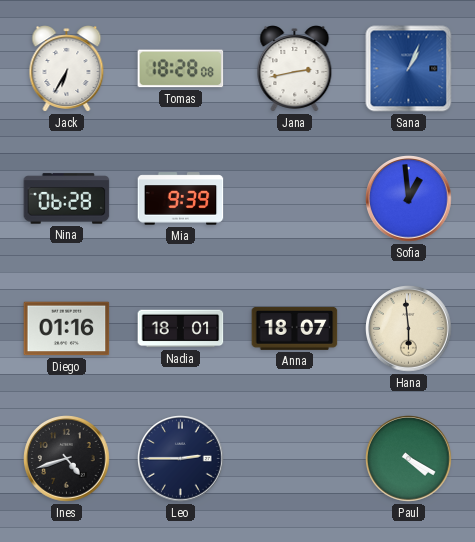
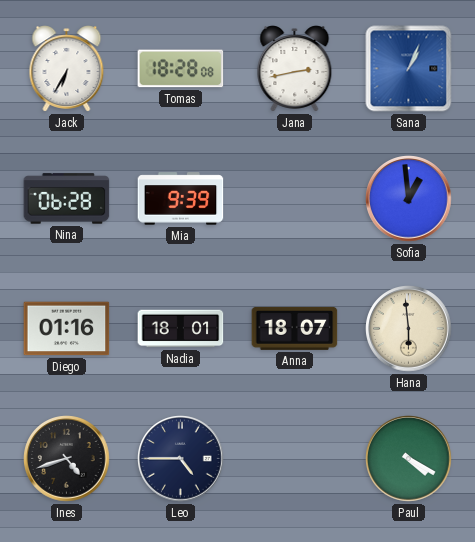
Leo: 2:45 -> 4:45
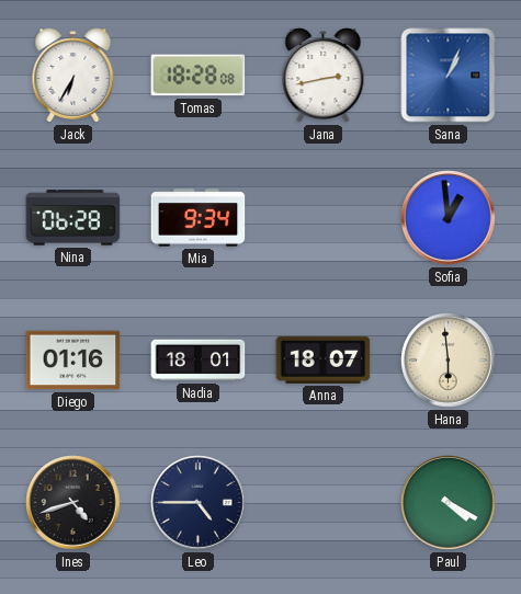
Mia: 9:39 -> 9:34
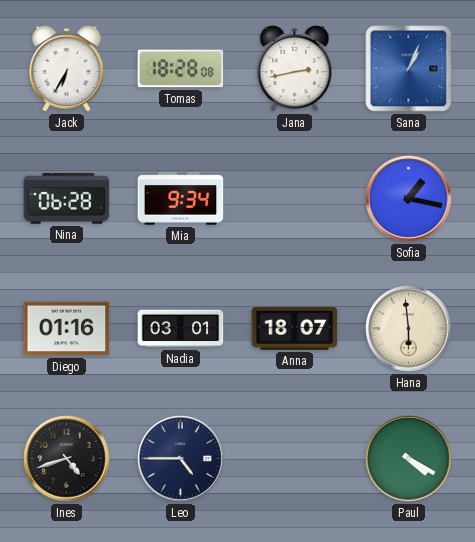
Sofia: 12:59 -> 1:17
Nadia: 18:01 -> 03:01
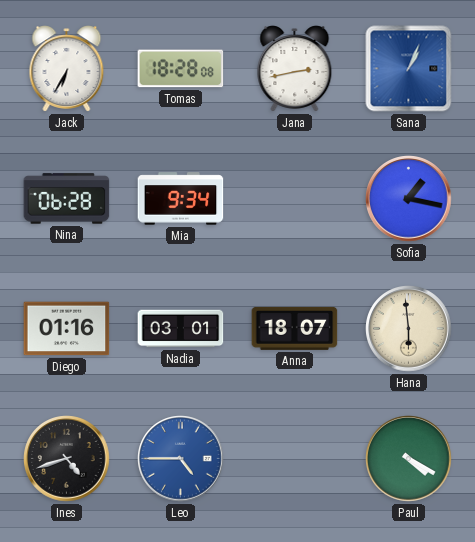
Leo dial: navy -> blue
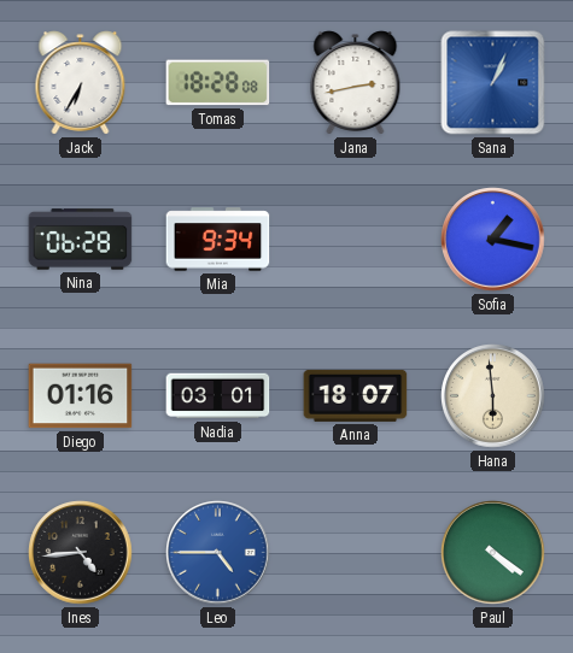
Ines: 4:42 -> 4:44
Paul: 4:20 -> 4:21
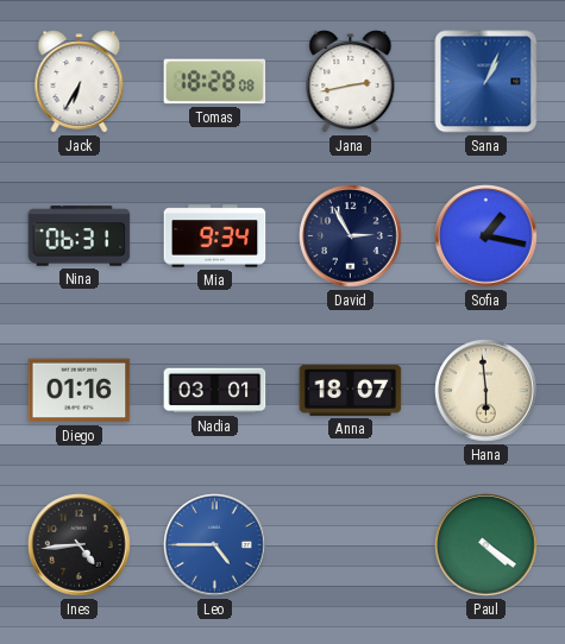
Nina: 06:28 -> 06:31
David: none -> 2:55
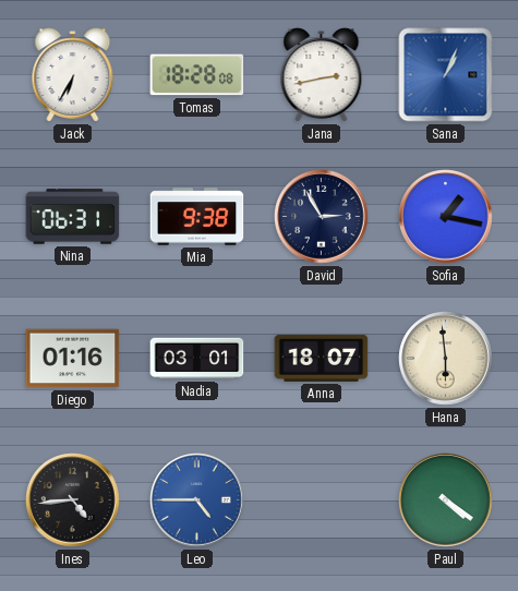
Mia: 9:34 -> 9:38
